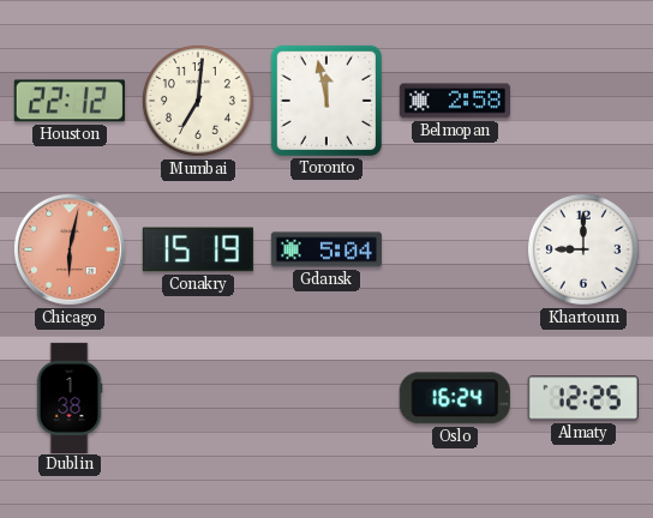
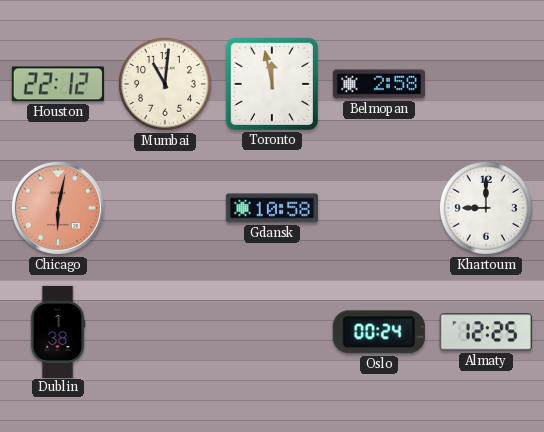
Mumbai: 7:01 -> 11:01
Conakry: 15:19 -> none
Gdansk: 5:04 -> 10:58
Oslo: 16:24 -> 00:24
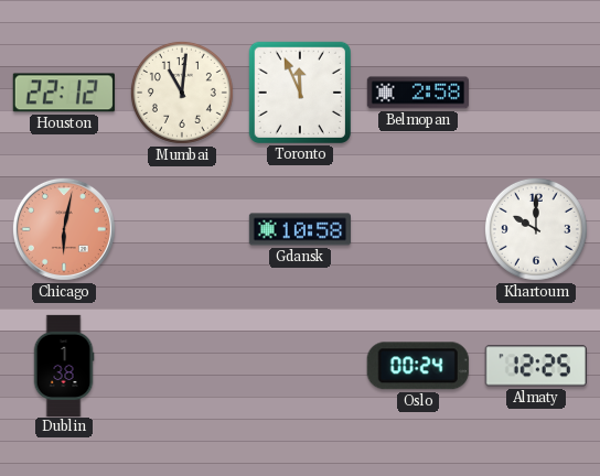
Toronto: 11:58 -> 11:56
Khartoum: 9:00 -> 10:00
